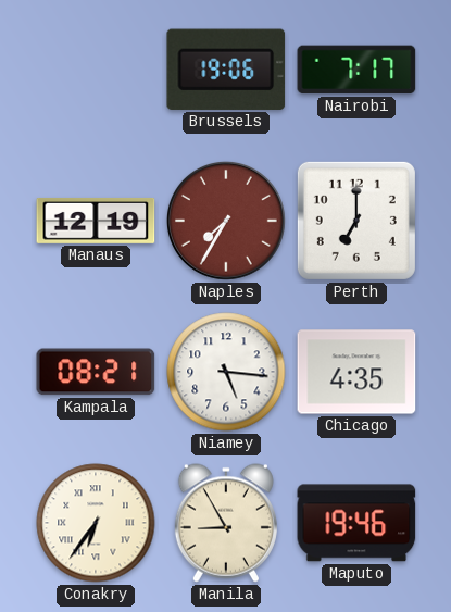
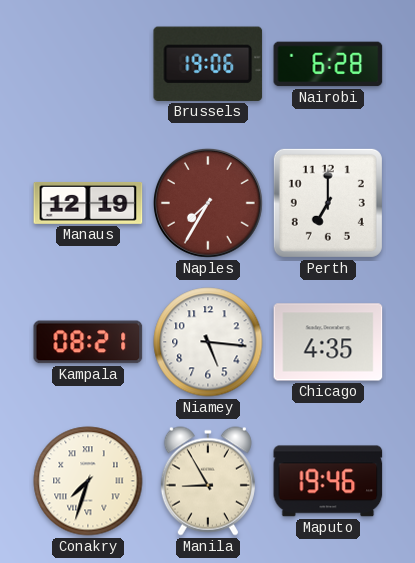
Nairobi: 7:17 -> 6:28
Conakry: 6:36 -> 7:33
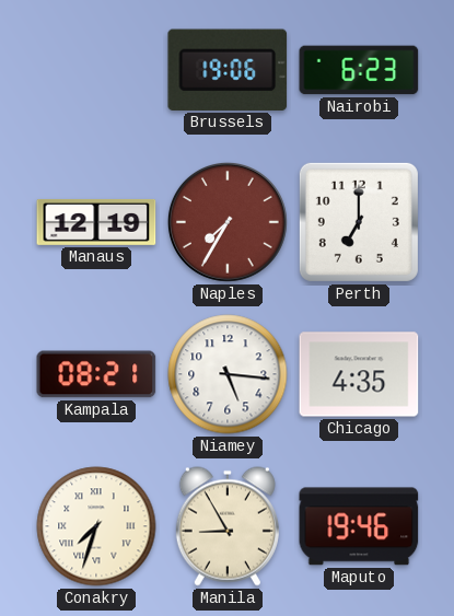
Nairobi: 6:28 -> 6:23
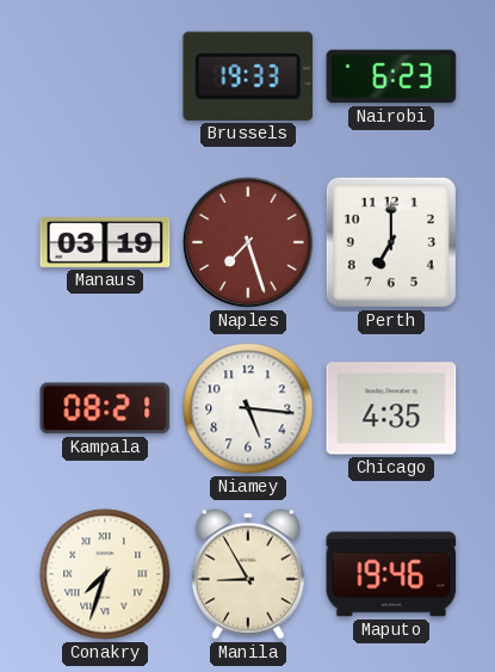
Brussels: 19:06 -> 19:33
Manaus: 12:19 -> 03:19
Naples: 7:35 -> 7:27
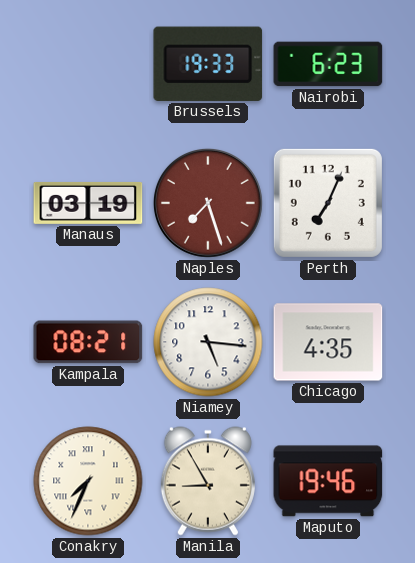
Perth: 7:00 -> 7:04
Conakry: 7:33 -> 7:34
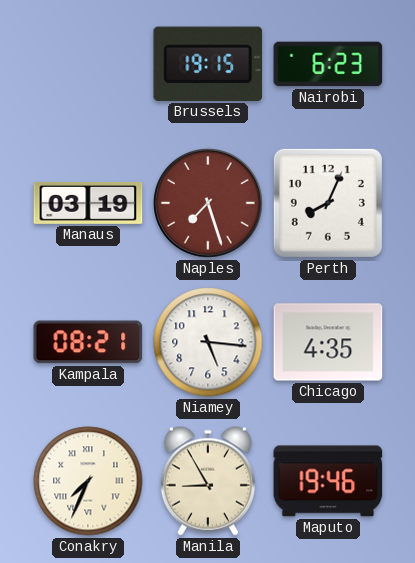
Brussels: 19:33 -> 19:15
Perth: 7:04 -> 8:04
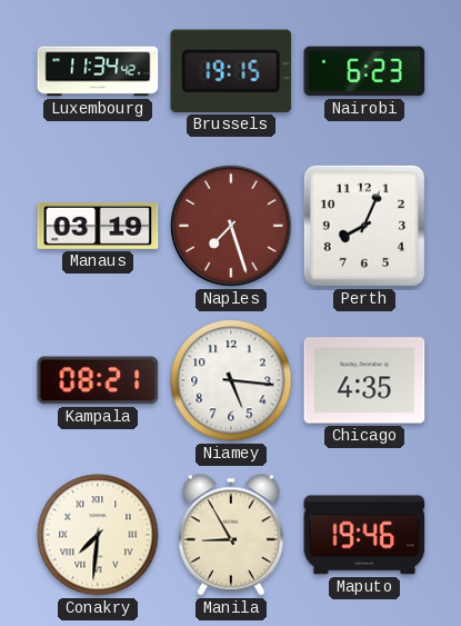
Luxembourg: none -> 11:34
Conakry: 7:34 -> 7:31
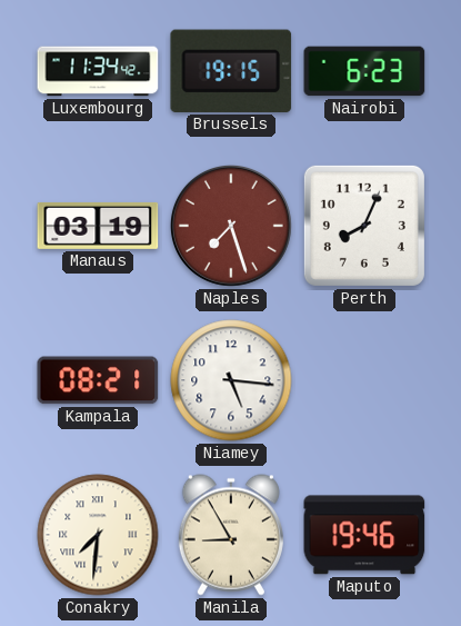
Chicago: 4:35 -> none
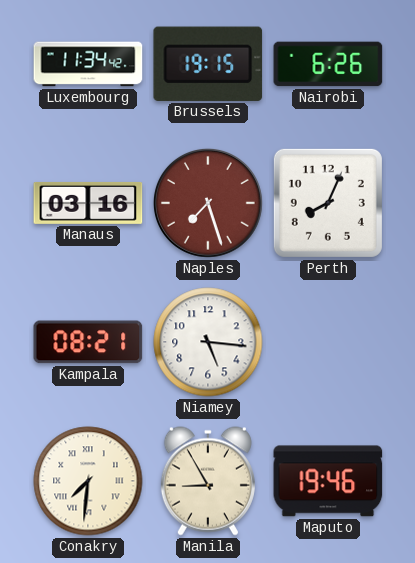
Nairobi: 6:23 -> 6:26
Manaus: 03:19 -> 03:16
